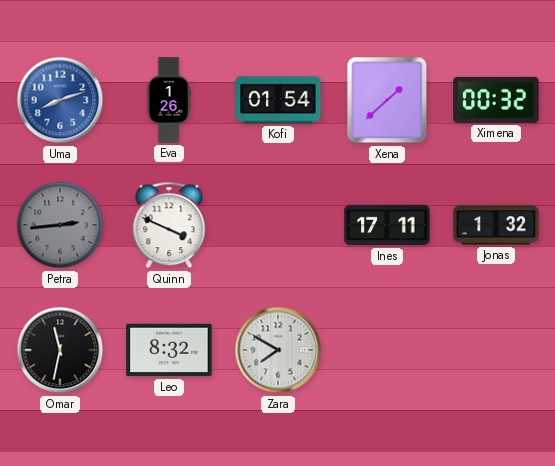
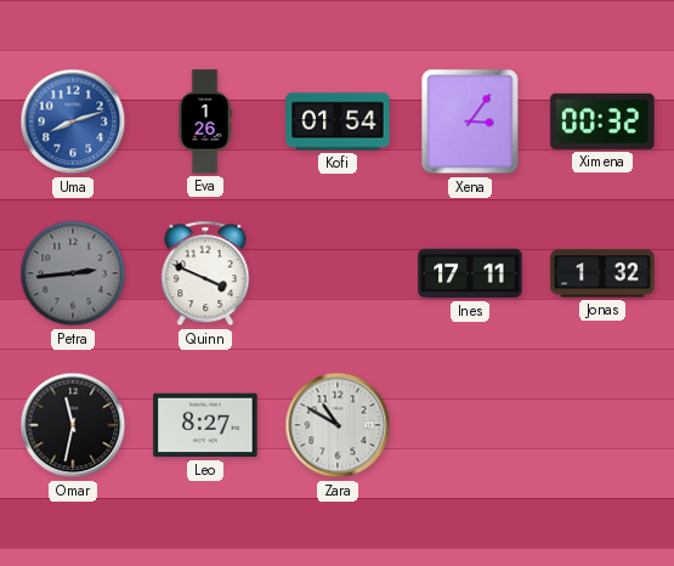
Xena: 1:38 -> 3:06
Leo: 8:32 -> 8:27
Zara: 7:50 -> 10:50
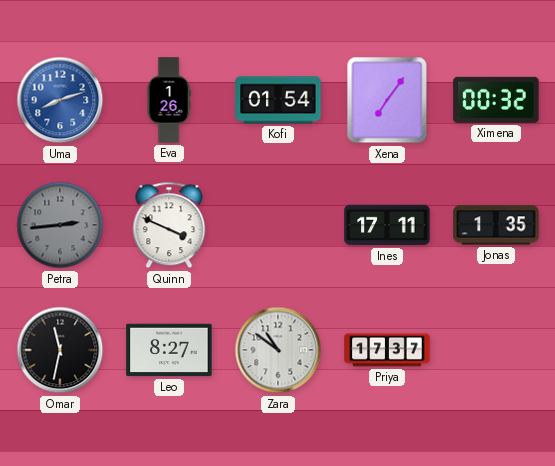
Xena: 3:06 -> 7:06
Jonas: 1:32 -> 1:35
Zara: 10:50 -> 10:51
Priya: none -> 17:37
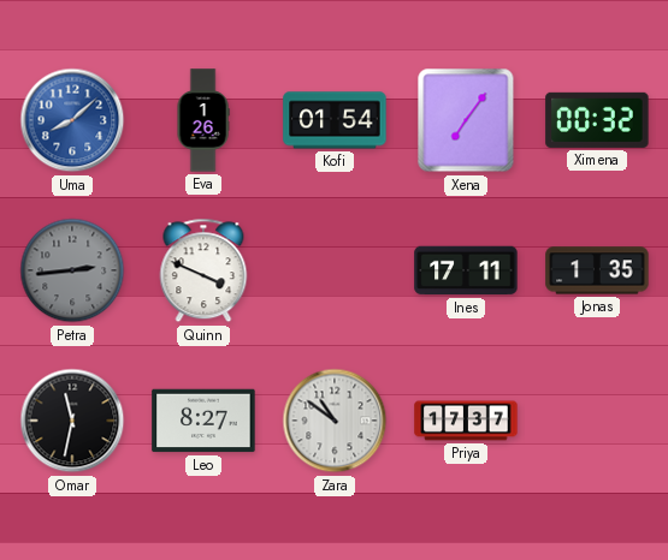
Uma: 8:12 -> 8:08
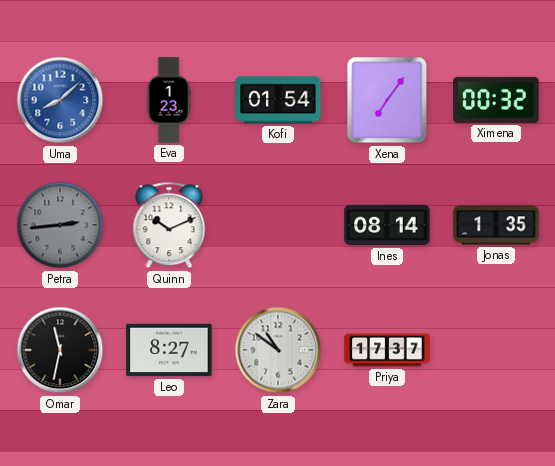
Eva: 1:26 -> 1:23
Quinn: 3:49 -> 10:11
Ines: 17:11 -> 08:14
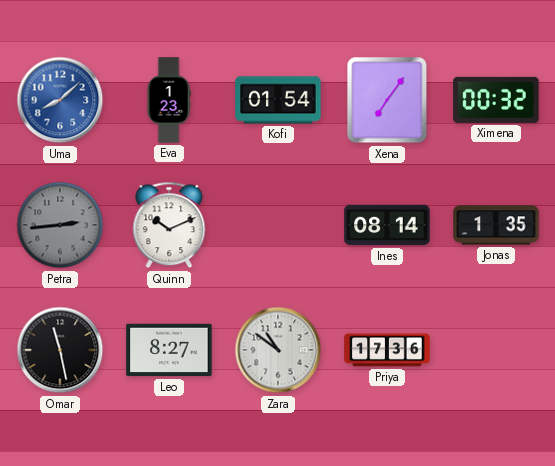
Omar: 11:32 -> 11:28
Priya: 17:37 -> 17:36
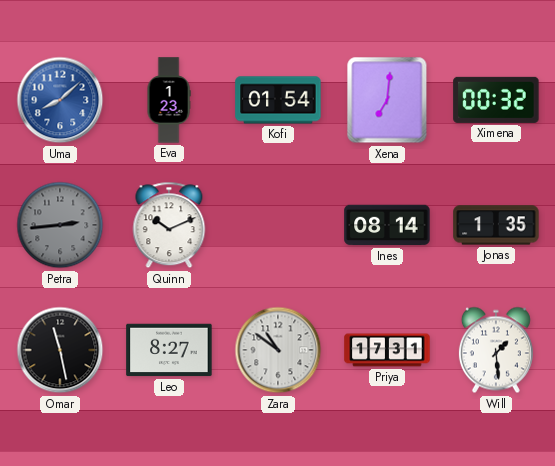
Xena: 7:06 -> 7:01
Priya: 17:36 -> 17:31
Will: none -> 1:29
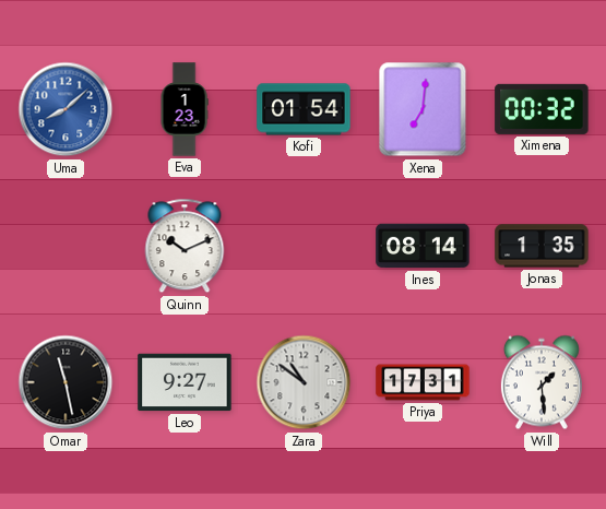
Petra: 2:44 -> none
Leo: 8:27 -> 9:27
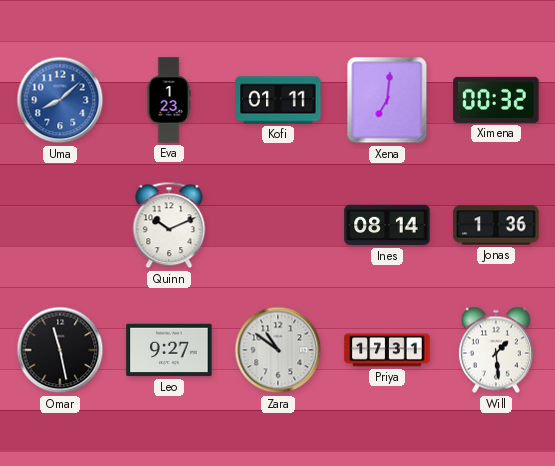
Kofi: 01:54 -> 01:11
Jonas: 1:35 -> 1:36
